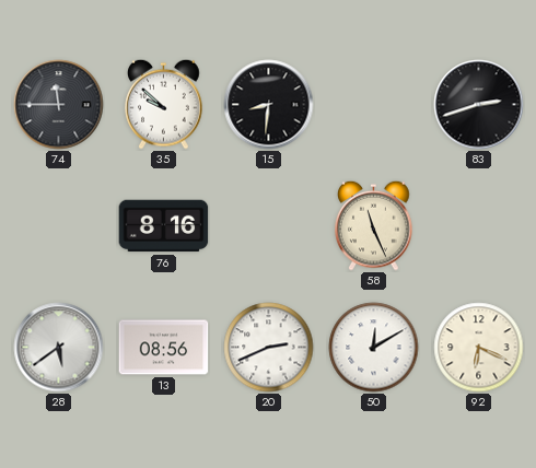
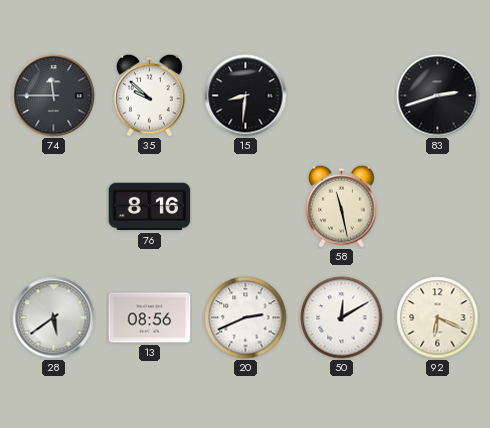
58: 11:26 -> 11:28
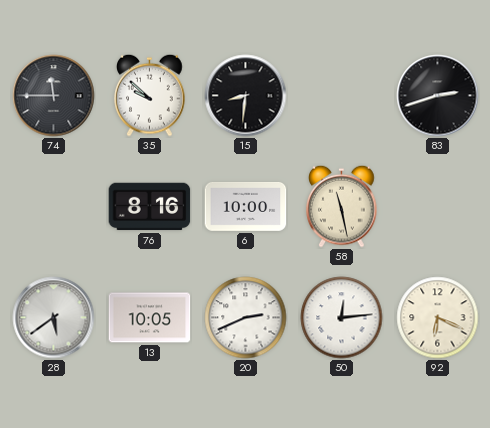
6: none -> 10:00
13: 08:56 -> 10:05
50: 12:10 -> 12:14
